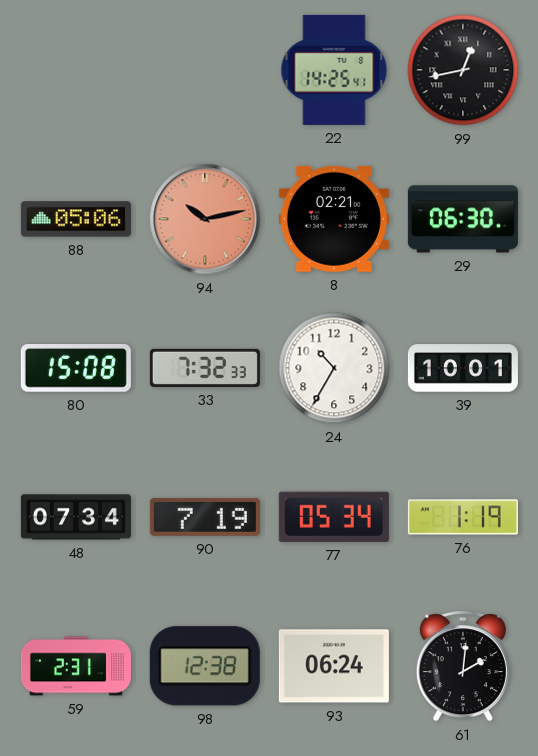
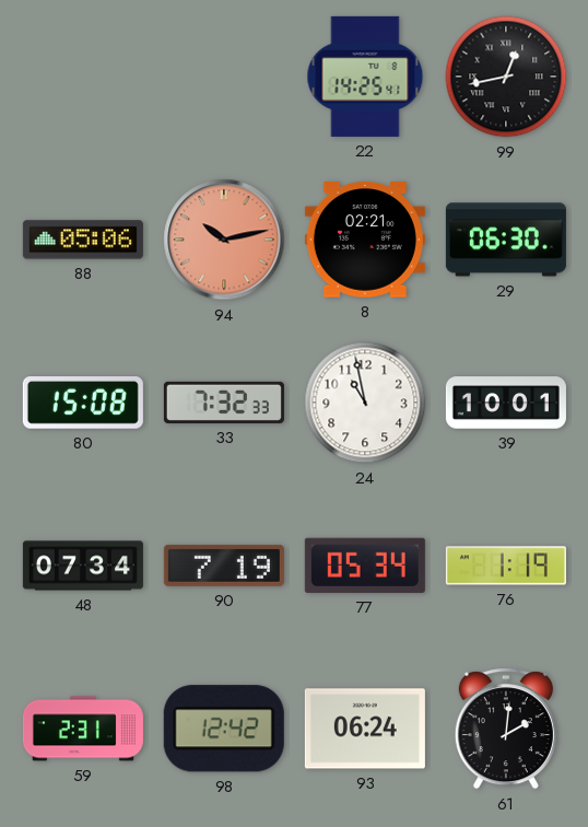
24: 10:35 -> 10:58
98: 12:38 -> 12:42
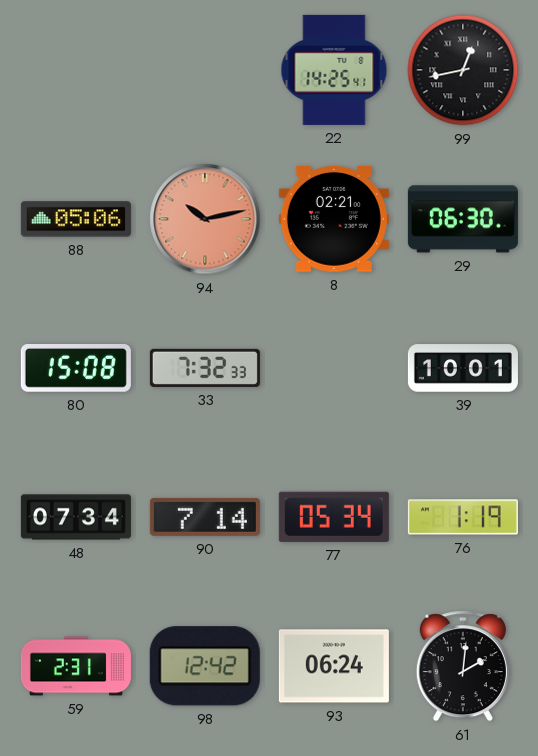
24: 10:58 -> none
90: 7:19 -> 7:14
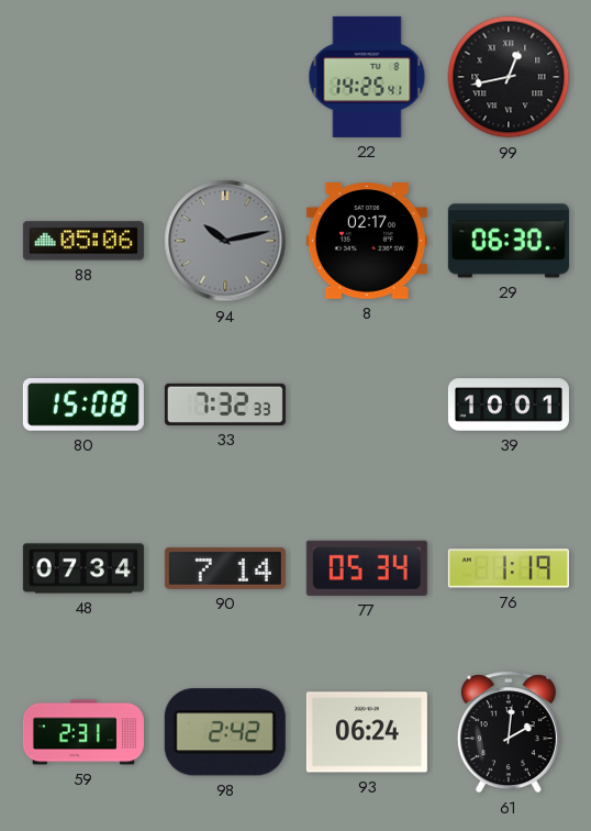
94 dial: salmon -> grey
8: 02:21 -> 02:17
98: 12:42 -> 2:42
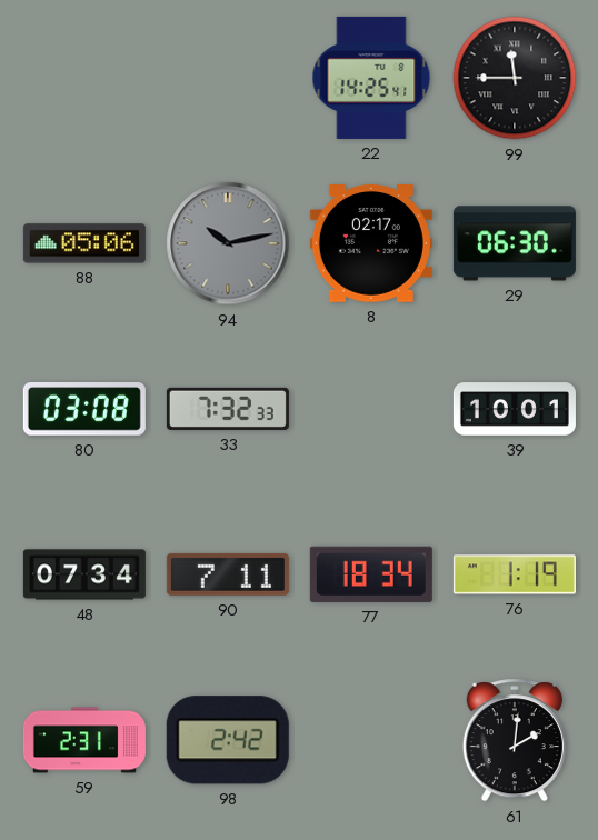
99: 12:43 -> 11:45
80: 15:08 -> 03:08
90: 7:14 -> 7:11
77: 05:34 -> 18:34
93: 06:24 -> none
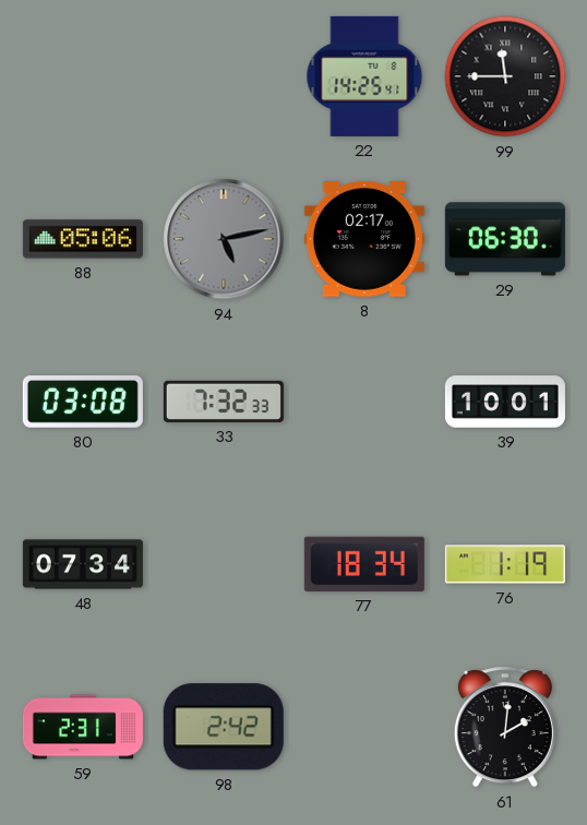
94: 10:13 -> 5:13
90: 7:11 -> none
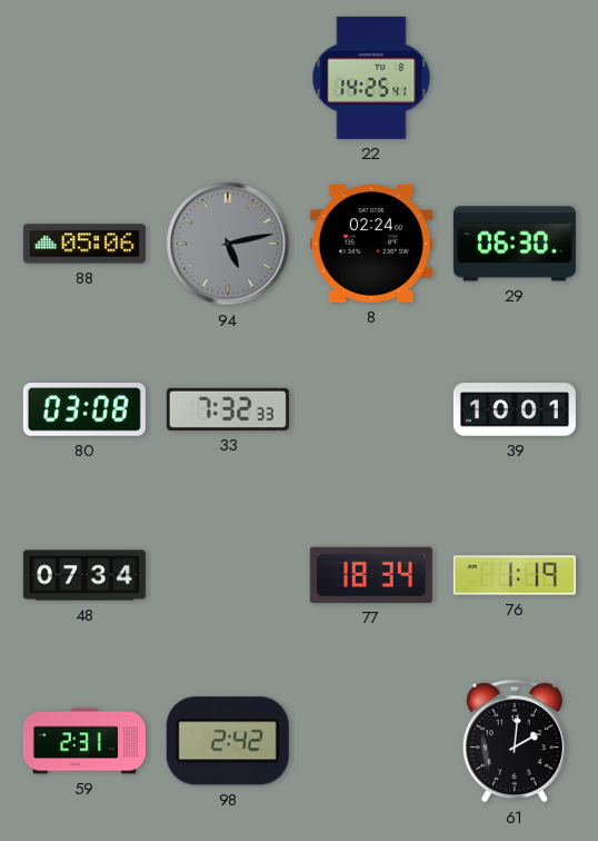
99: 11:45 -> none
8: 02:17 -> 02:24
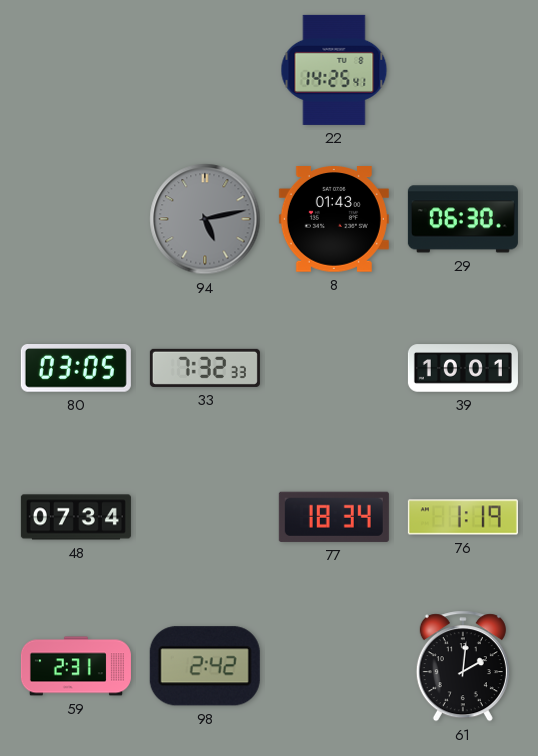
88: 05:06 -> none
8: 02:24 -> 01:43
80: 03:08 -> 03:05
